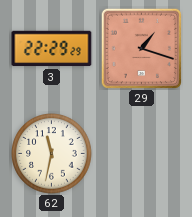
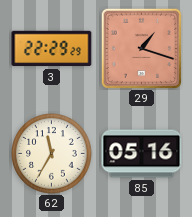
62: 11:32 -> 11:35
85: none -> 05:16
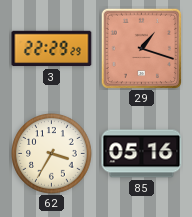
62: 11:35 -> 3:35
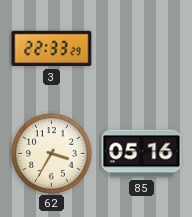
3: 22:29 -> 22:33
29: 1:18 -> none
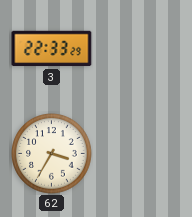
85: 05:16 -> none
